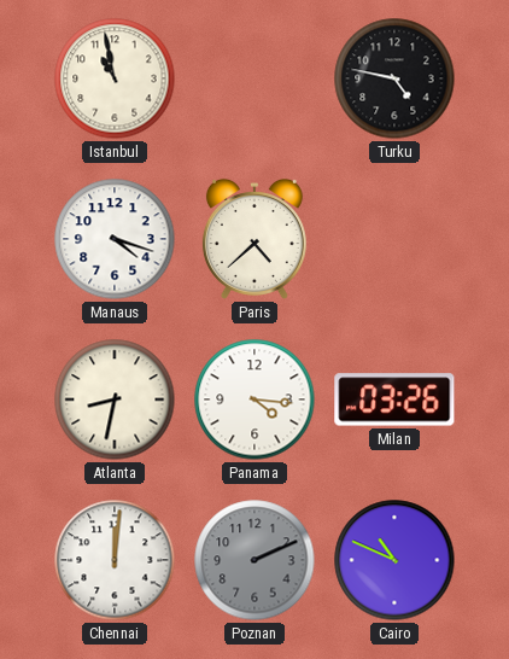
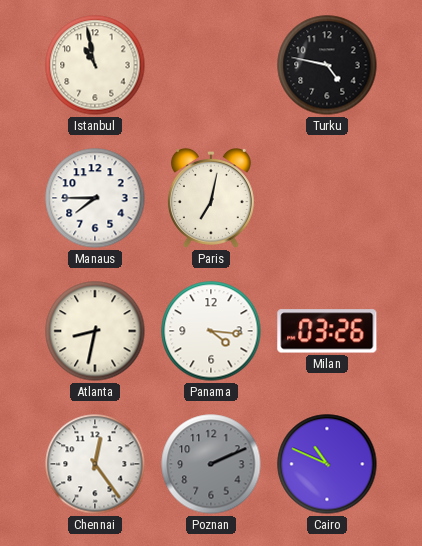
Manaus: 4:18 -> 7:45
Paris: 4:38 -> 7:02
Chennai: 12:01 -> 12:24
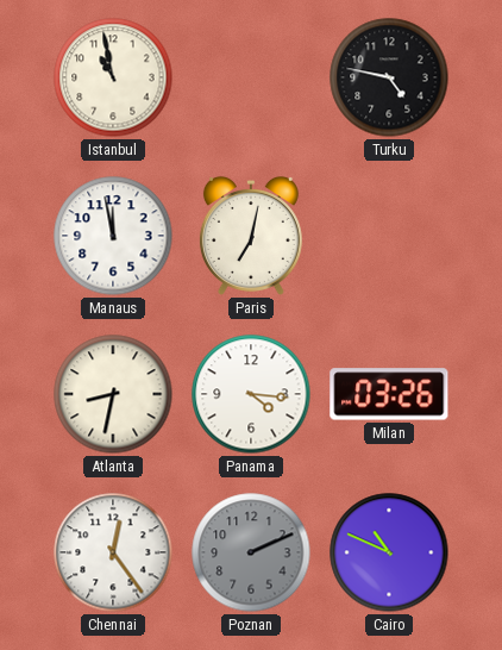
Manaus: 7:45 -> 11:58
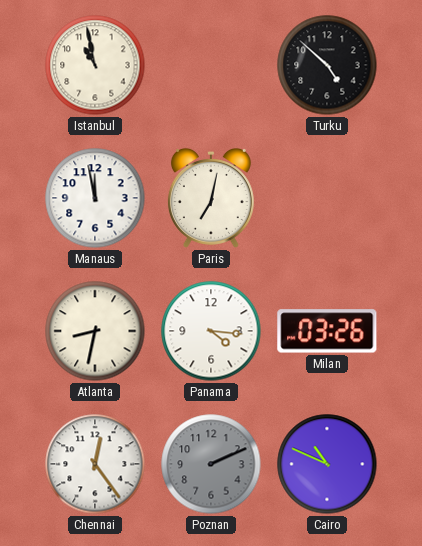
Turku: 4:47 -> 4:52
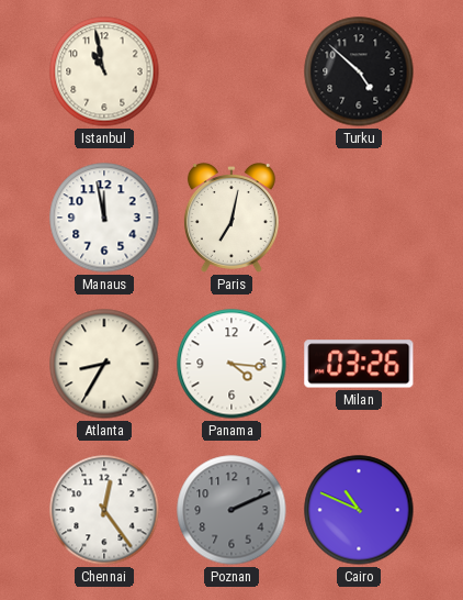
Atlanta: 8:32 -> 8:35
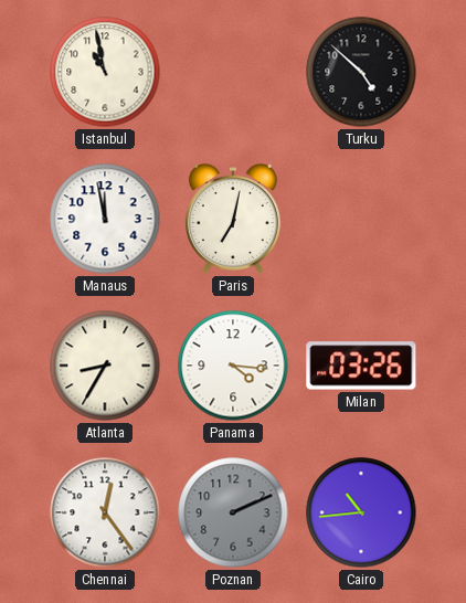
Cairo: 10:49 -> 10:44
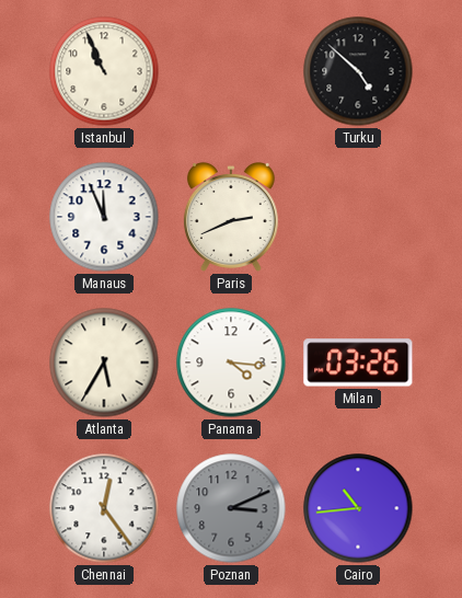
Istanbul: 10:58 -> 10:56
Manaus: 11:58 -> 11:56
Paris: 7:02 -> 2:41
Atlanta: 8:35 -> 5:35
Poznan: 2:11 -> 3:11
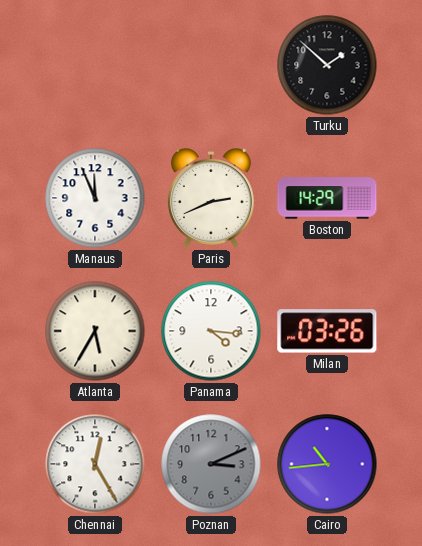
Istanbul: 10:56 -> none
Turku: 4:52 -> 1:52
Boston: none -> 14:29
Chennai: 12:24 -> 12:25
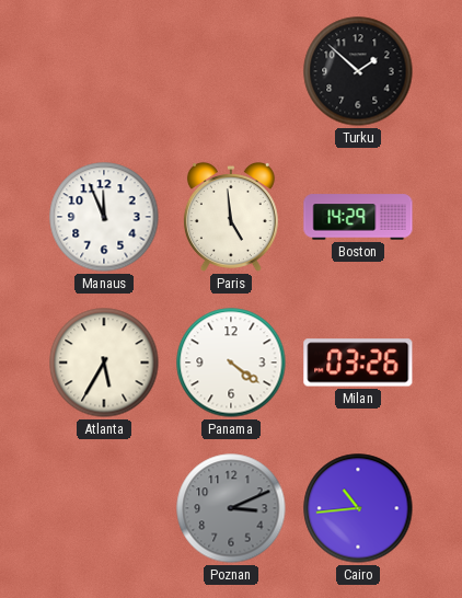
Paris: 2:41 -> 4:59
Panama: 4:16 -> 4:21
Chennai: 12:25 -> none
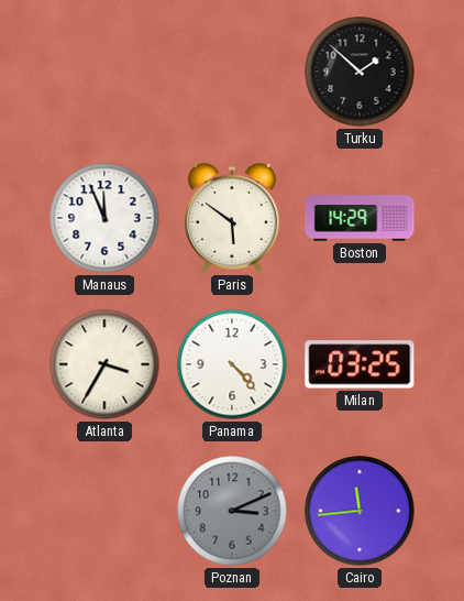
Paris: 4:59 -> 5:51
Atlanta: 5:35 -> 3:35
Panama: 4:21 -> 4:23
Milan: 03:26 -> 03:25
Cairo: 10:44 -> 11:44
